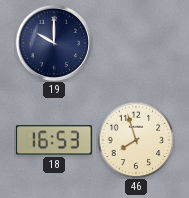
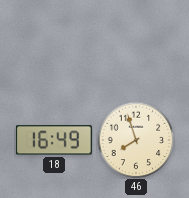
19: 10:00 -> none
18: 16:53 -> 16:49
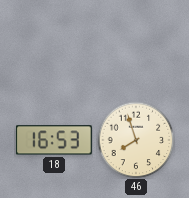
18: 16:49 -> 16:53
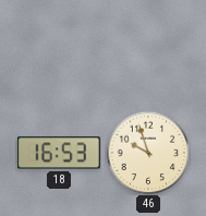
46: 7:57 -> 9:57
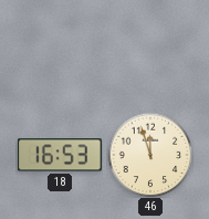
46: 9:57 -> 11:57
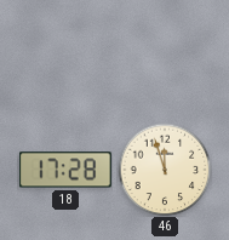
18: 16:53 -> 17:28
